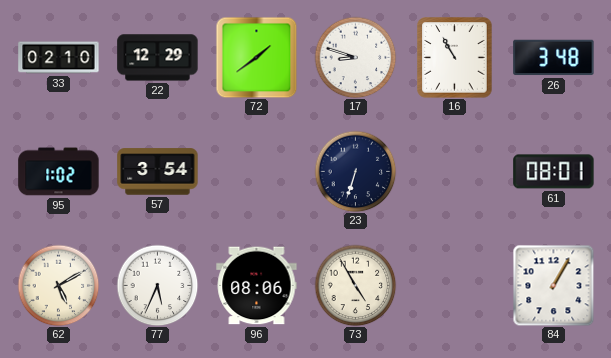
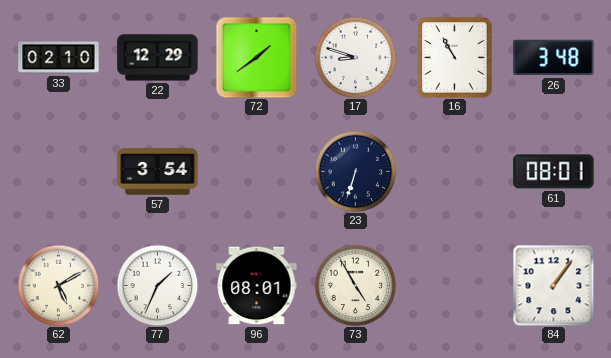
95: 1:02 -> none
77: 5:34 -> 1:34
96: 08:06 -> 08:01
84: 1:05 -> 1:06
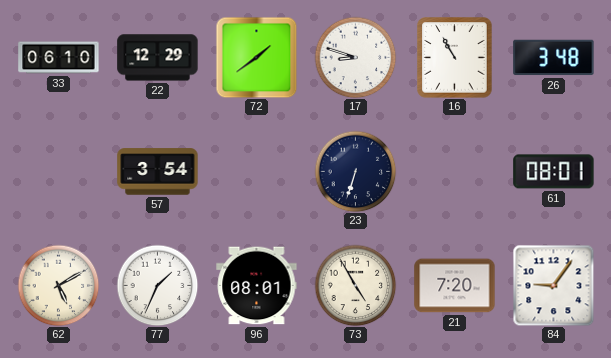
33: 02:10 -> 06:10
21: none -> 7:20
84: 1:06 -> 9:06
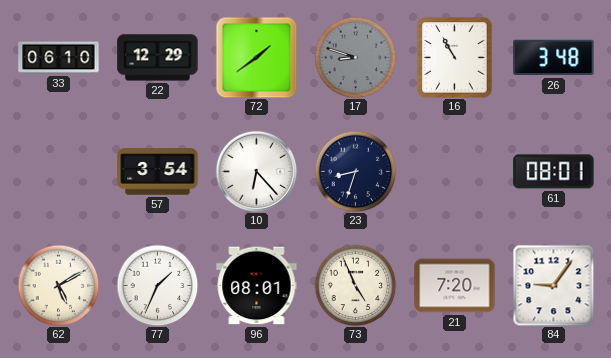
17 dial: white -> grey
10: none -> 6:23
23: 6:33 -> 8:33
73: 4:55 -> 4:56
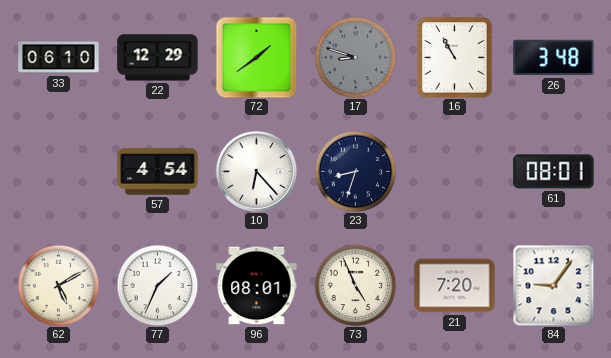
57: 3:54 -> 4:54
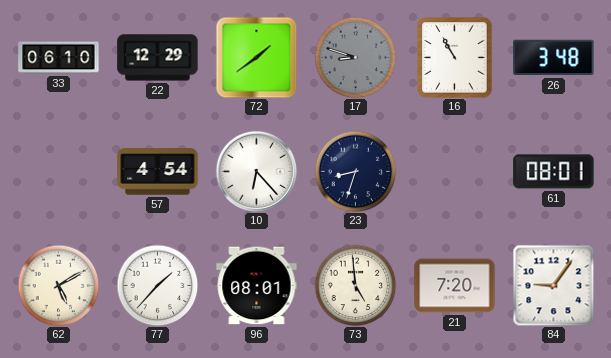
77: 1:34 -> 1:37
73: 4:56 -> 4:59
